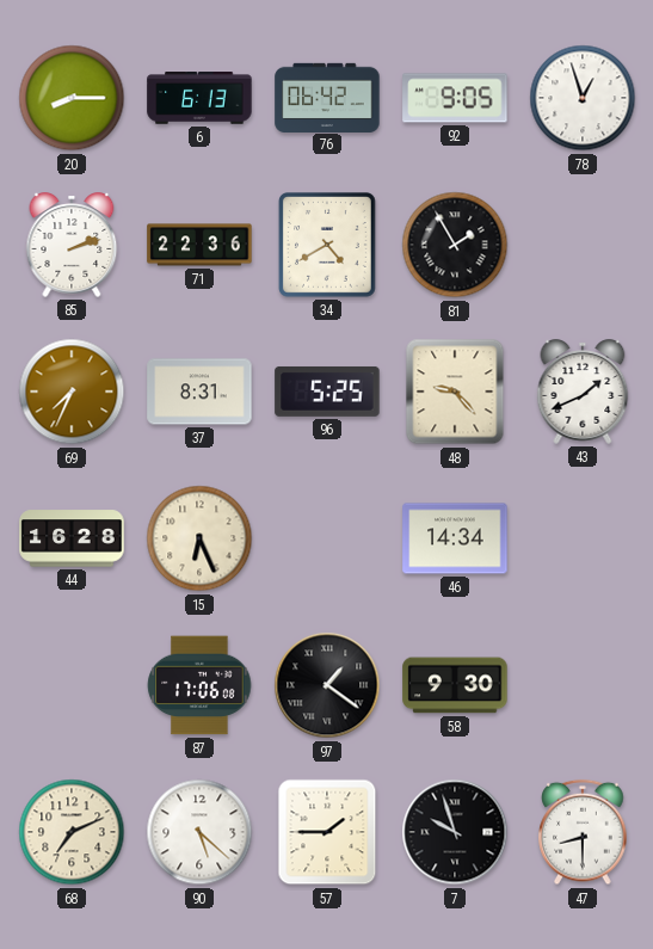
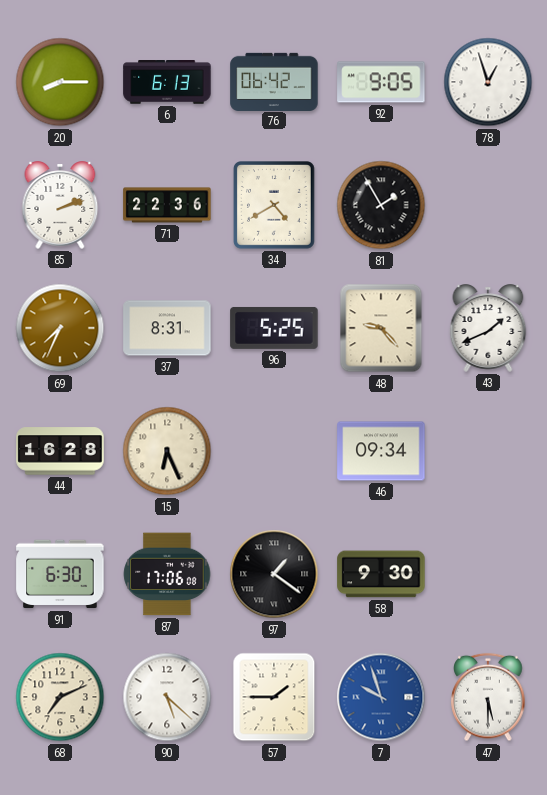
46: 14:34 -> 09:34
91: none -> 6:30
7 dial: black -> blue
47: 8:30 -> 5:30
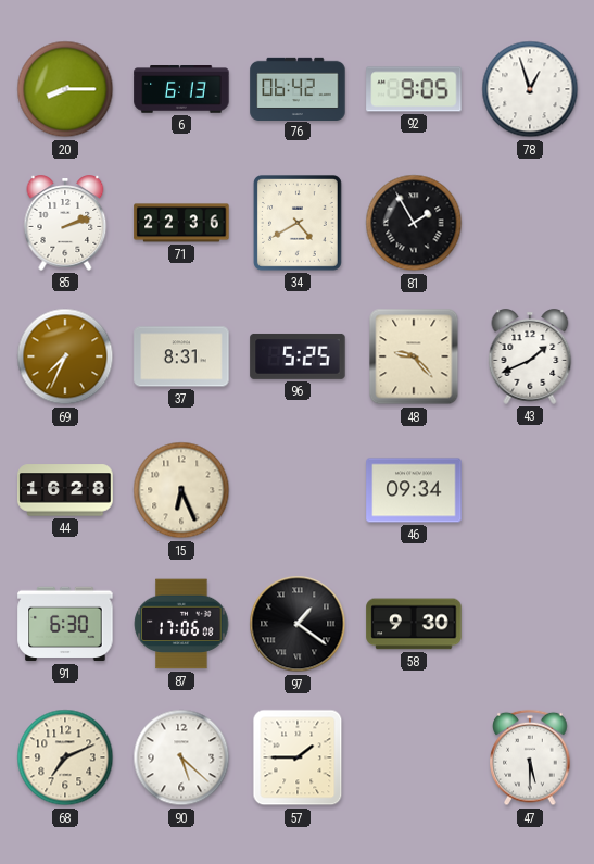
7: 9:57 -> none
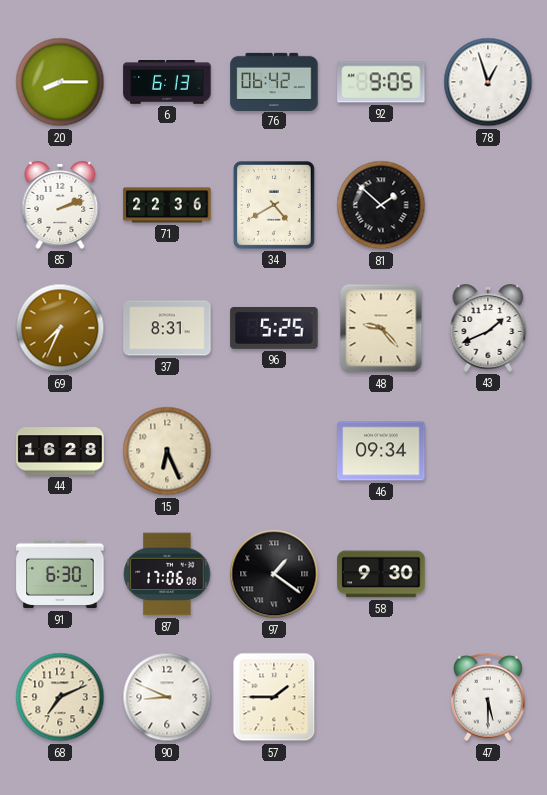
81: 1:55 -> 1:52
90: 5:22 -> 8:49
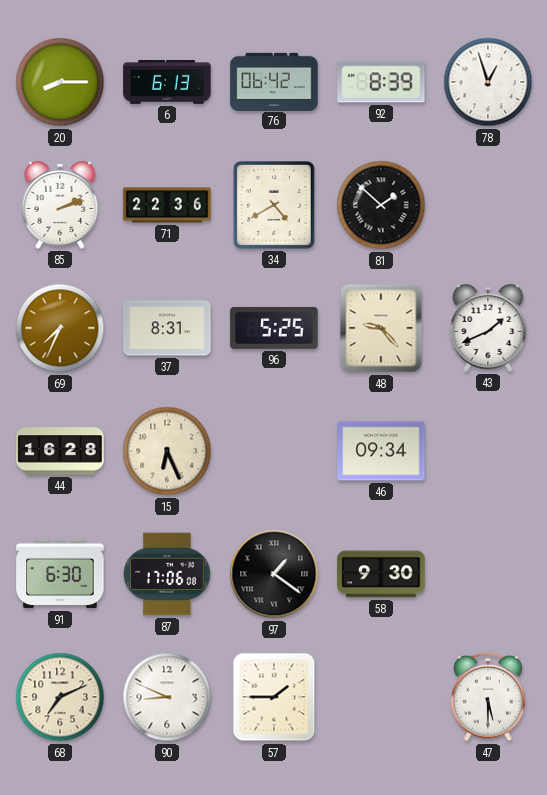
92: 9:05 -> 8:39
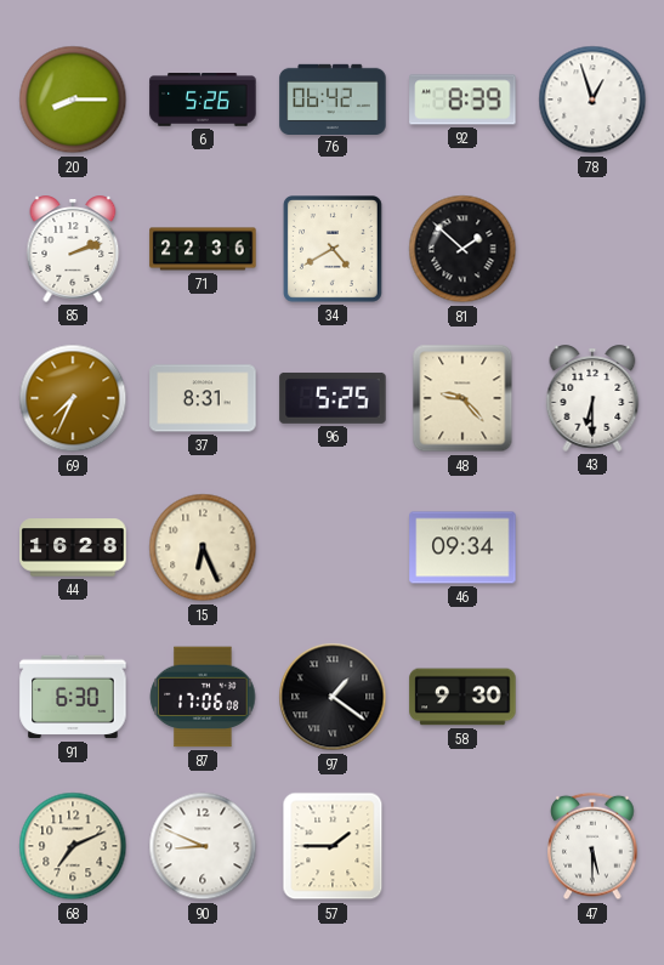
6: 6:13 -> 5:26
43: 1:41 -> 6:30
